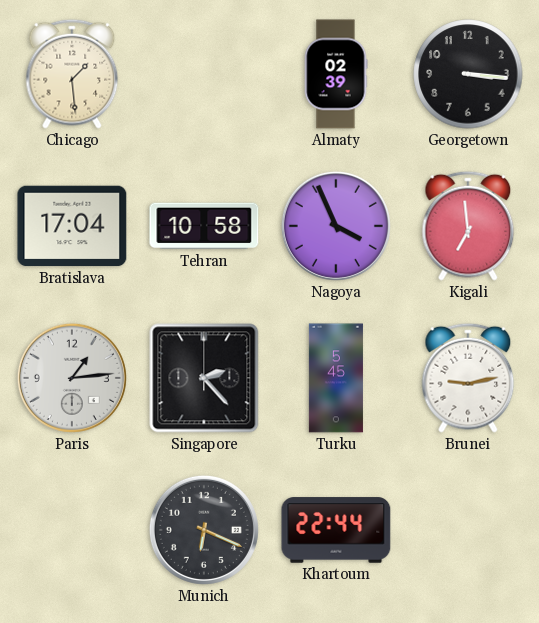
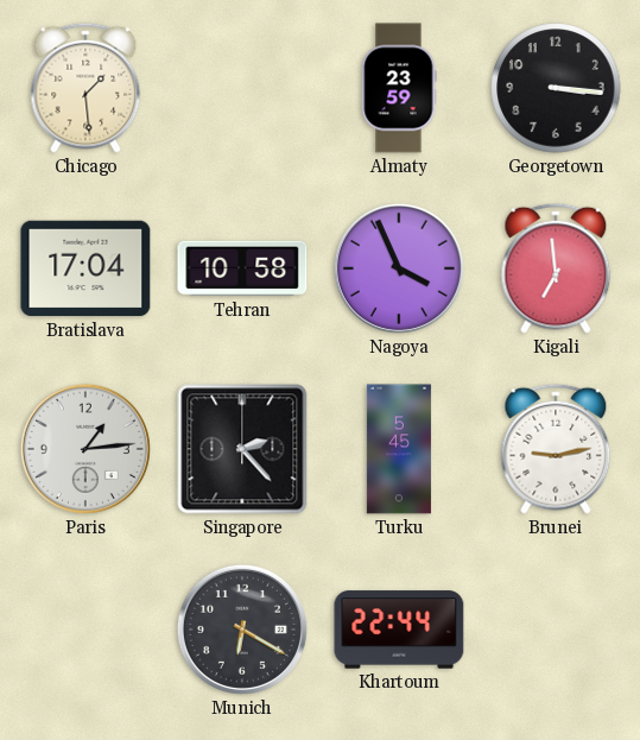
Almaty: 02:39 -> 23:59
Munich: 6:19 -> 6:20
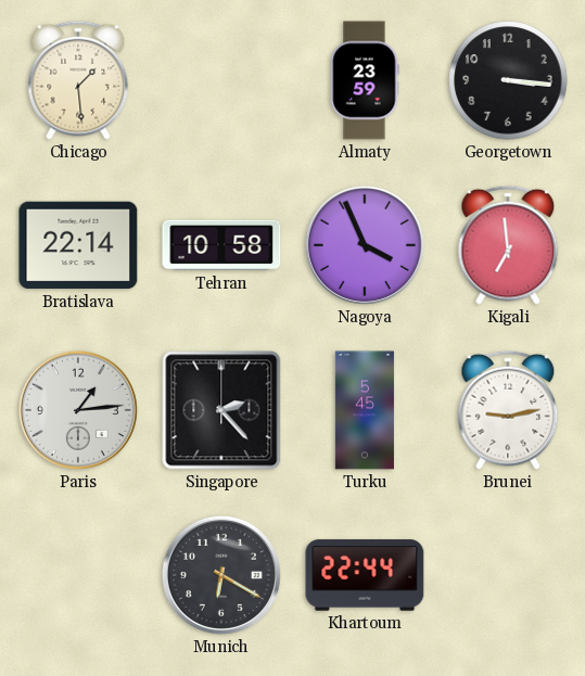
Bratislava: 17:04 -> 22:14
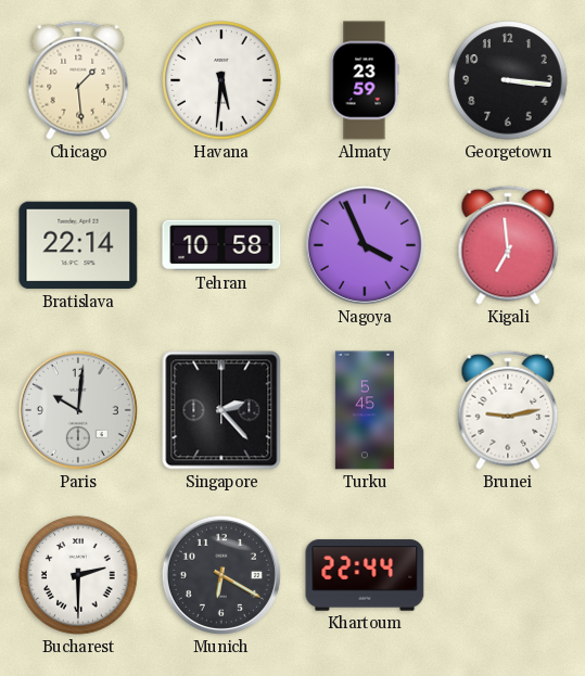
Havana: none -> 5:31
Paris: 1:14 -> 10:01
Bucharest: none -> 2:30
